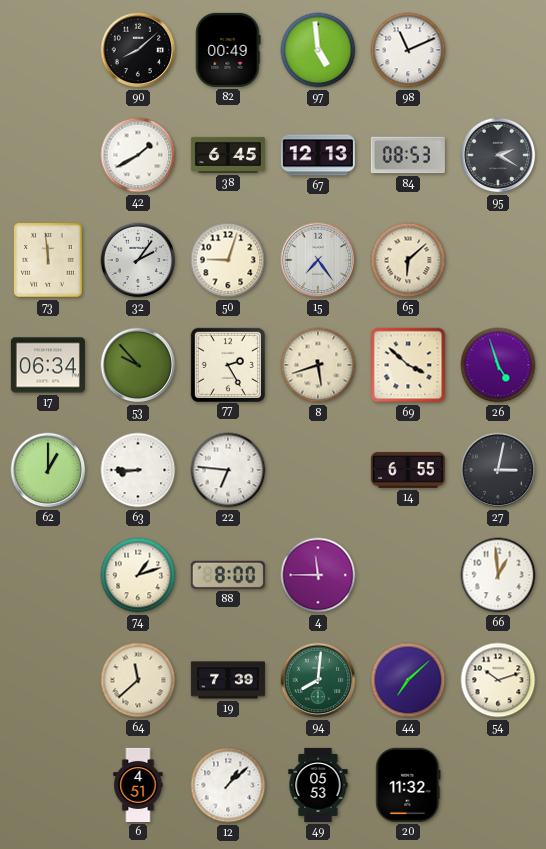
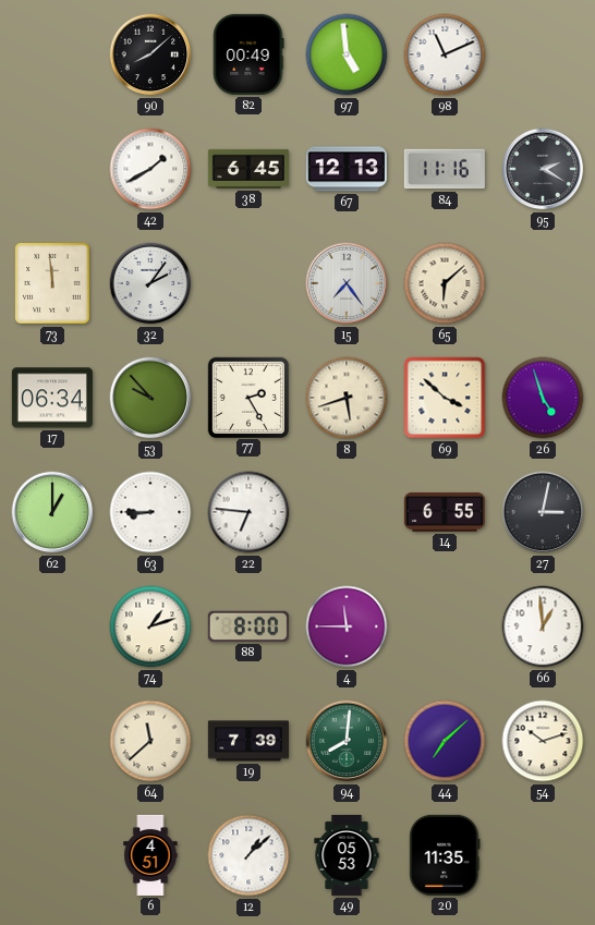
84: 08:53 -> 11:16
50: 9:03 -> none
20: 11:32 -> 11:35
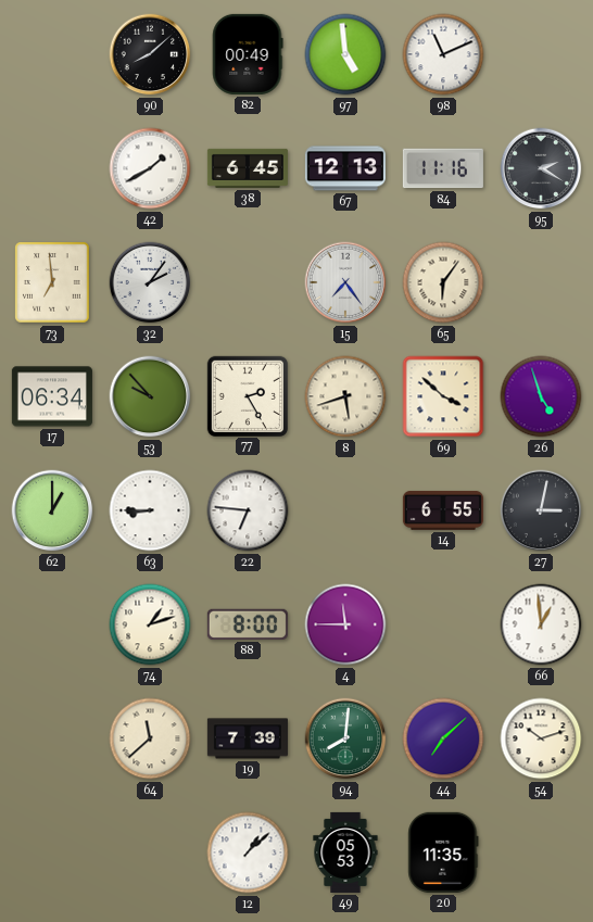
73: 11:59 -> 6:59
65: 6:08 -> 6:06
6: 4:51 -> none
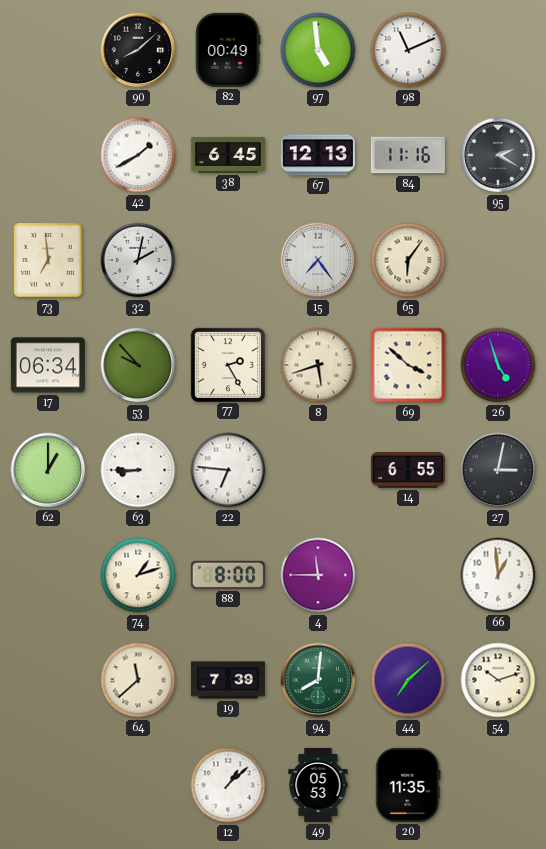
32: 2:06 -> 2:02
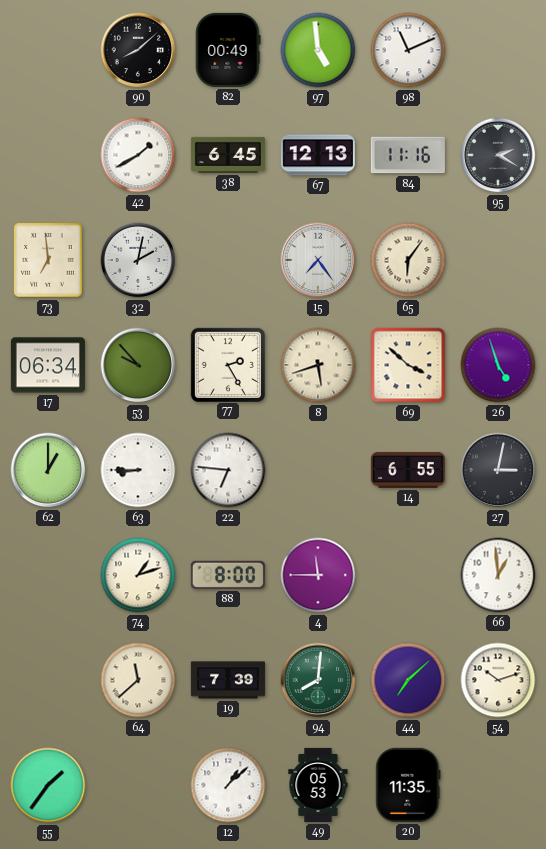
55: none -> 1:36
